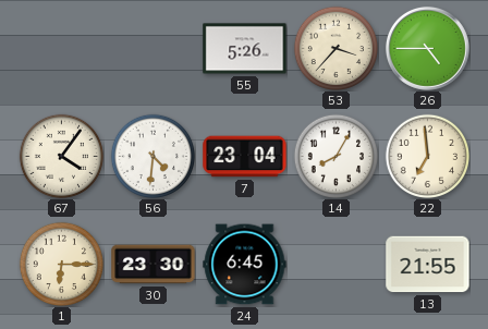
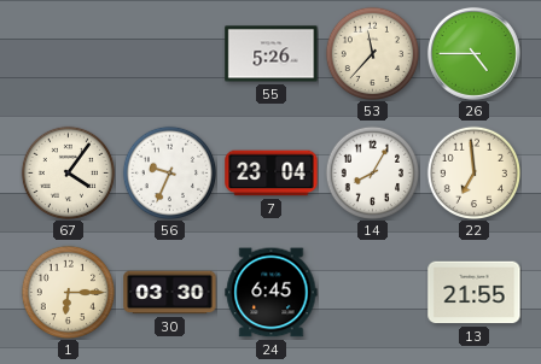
53: 3:37 -> 11:37
56: 4:31 -> 9:34
30: 23:30 -> 03:30
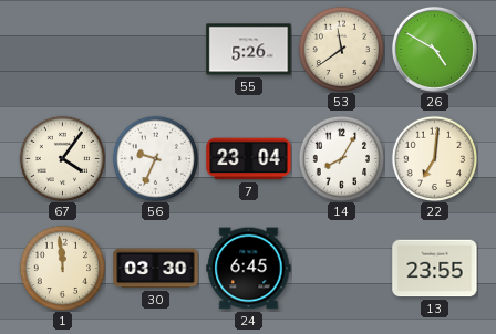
53: 11:37 -> 11:39
26: 4:45 -> 4:50
22: 6:59 -> 7:01
1: 6:15 -> 11:59
13: 21:55 -> 23:55
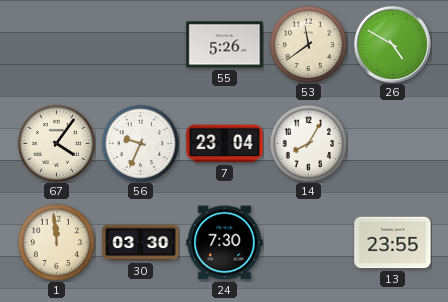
22: 7:01 -> none
24: 6:45 -> 7:30
